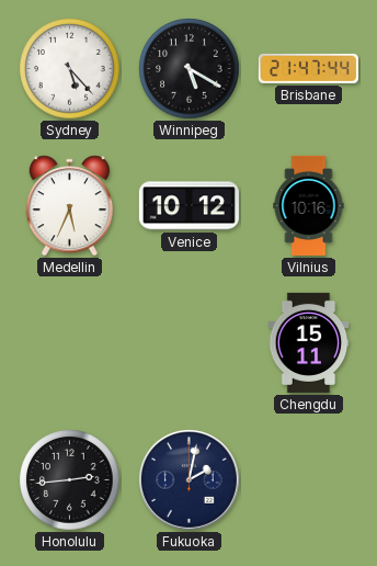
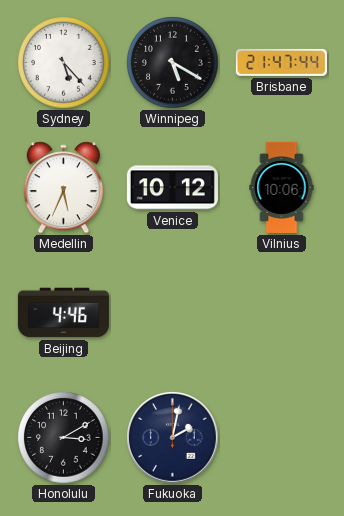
Vilnius: 10:16 -> 10:06
Beijing: none -> 4:46
Chengdu: 15:11 -> none
Honolulu: 2:44 -> 3:10
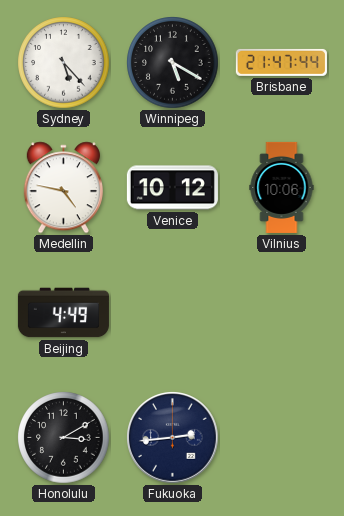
Medellin: 5:34 -> 4:47
Beijing: 4:46 -> 4:49
Fukuoka: 2:02 -> 2:44
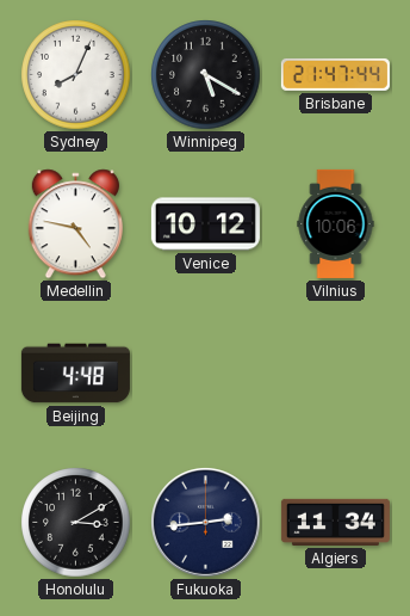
Sydney: 5:23 -> 8:04
Beijing: 4:49 -> 4:48
Algiers: none -> 11:34
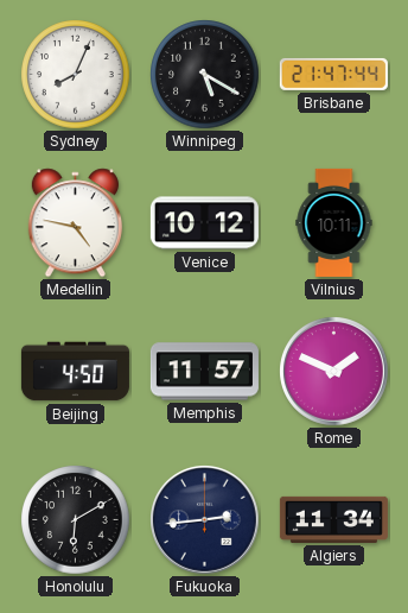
Vilnius: 10:06 -> 10:11
Beijing: 4:48 -> 4:50
Memphis: none -> 11:57
Rome: none -> 1:49
Honolulu: 3:10 -> 6:10
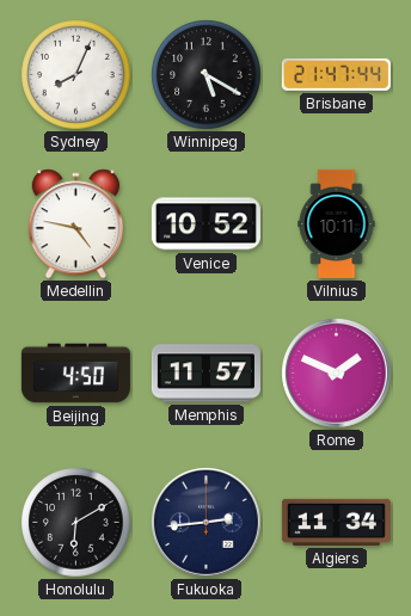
Venice: 10:12 -> 10:52
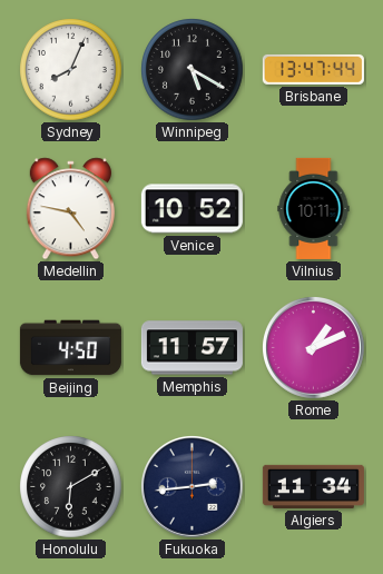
Brisbane: 21:47 -> 13:47
Rome: 1:49 -> 1:11
